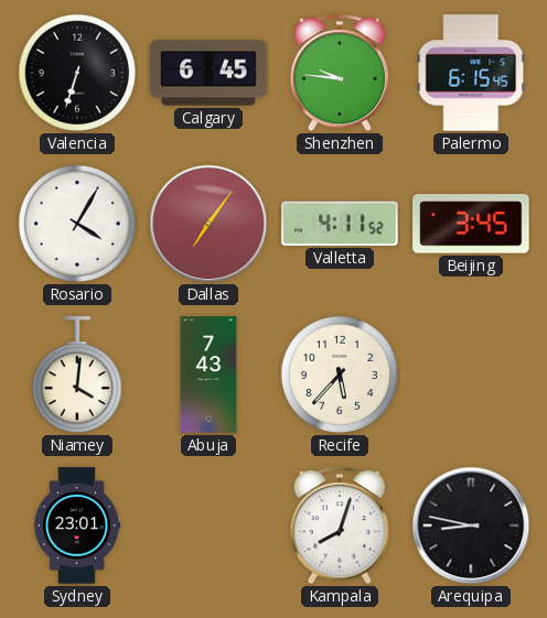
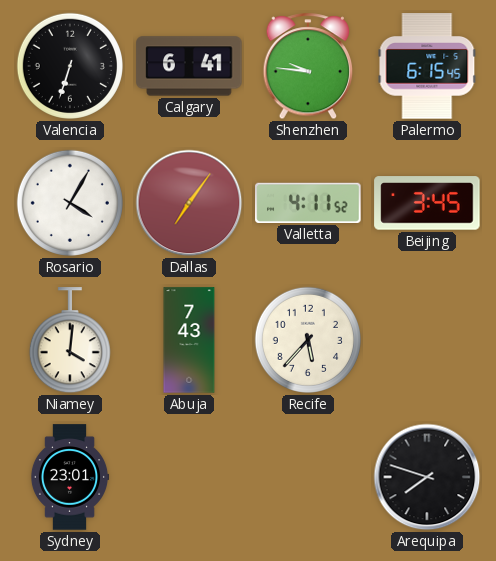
Calgary: 6:45 -> 6:41
Kampala: 8:03 -> none
Arequipa: 8:47 -> 7:48
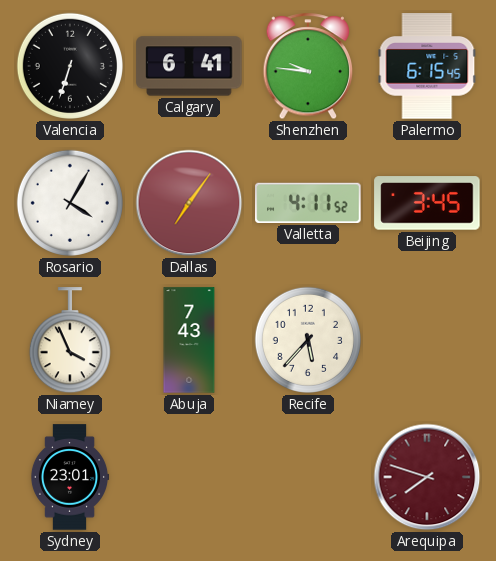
Niamey: 4:01 -> 3:56
Arequipa dial: black -> burgundy
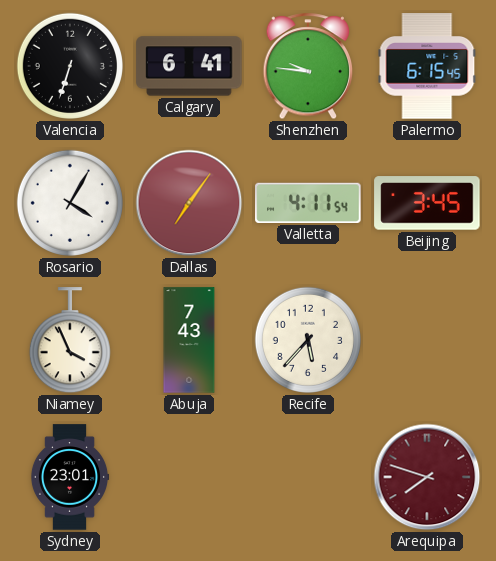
Valletta: 4:11:52 -> 4:11:54
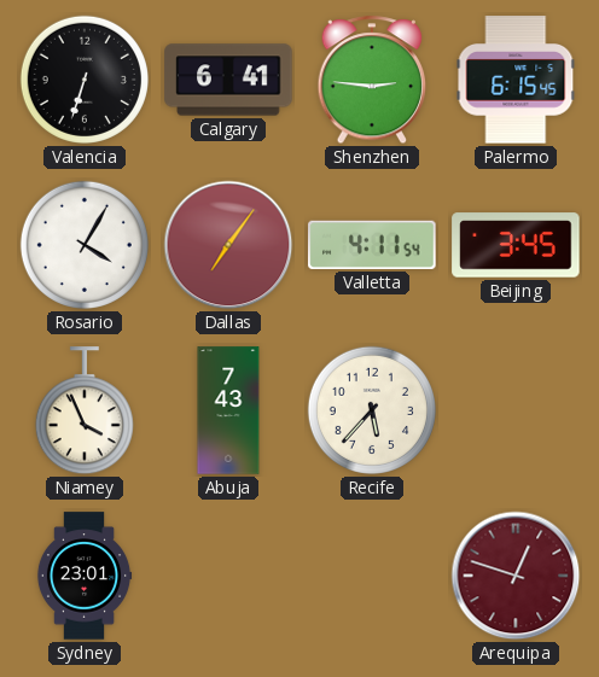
Shenzhen: 9:46 -> 2:46
Arequipa: 7:48 -> 12:48
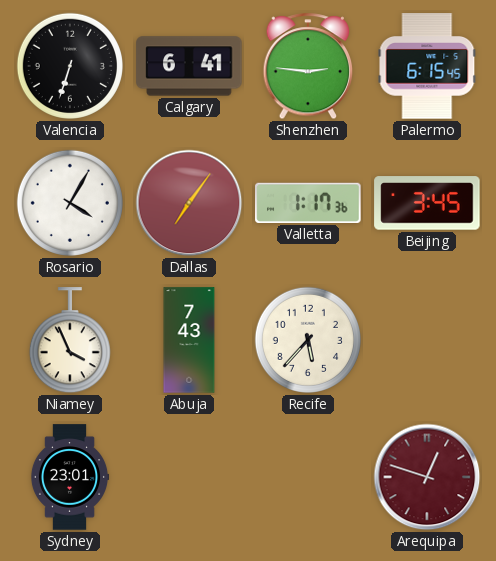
Valletta: 4:11 -> 1:17
